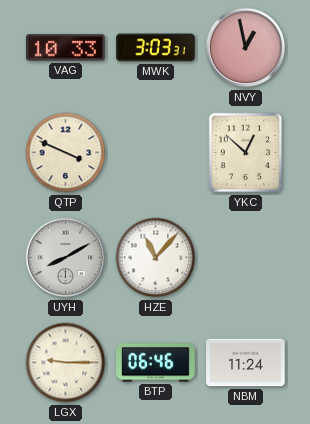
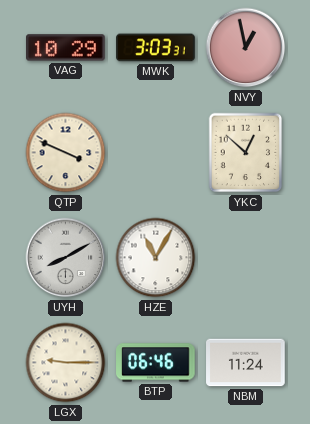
VAG: 10:33 -> 10:29
HZE: 11:07 -> 11:05
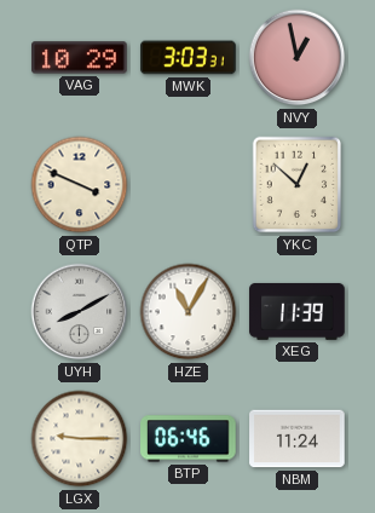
XEG: none -> 11:39
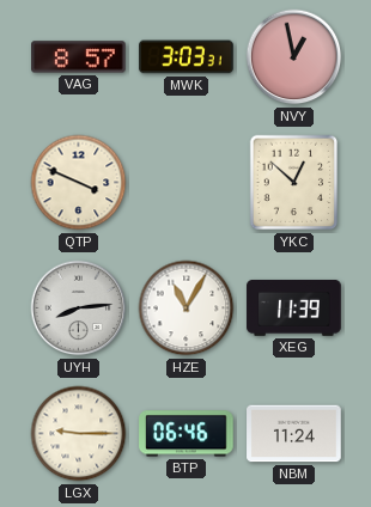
VAG: 10:29 -> 8:57
UYH: 8:10 -> 8:14
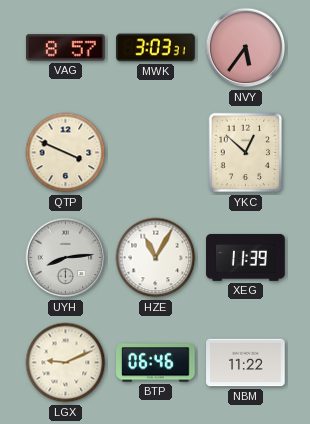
NVY: 12:58 -> 5:36
LGX: 9:15 -> 9:11
NBM: 11:24 -> 11:22
